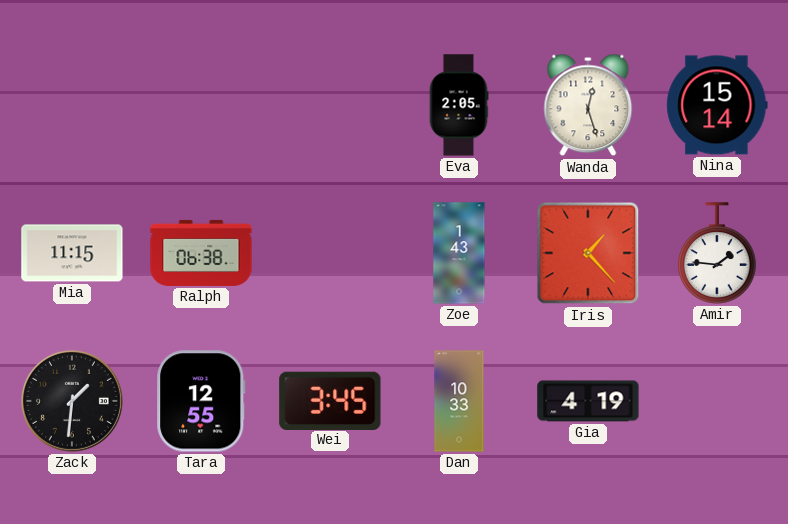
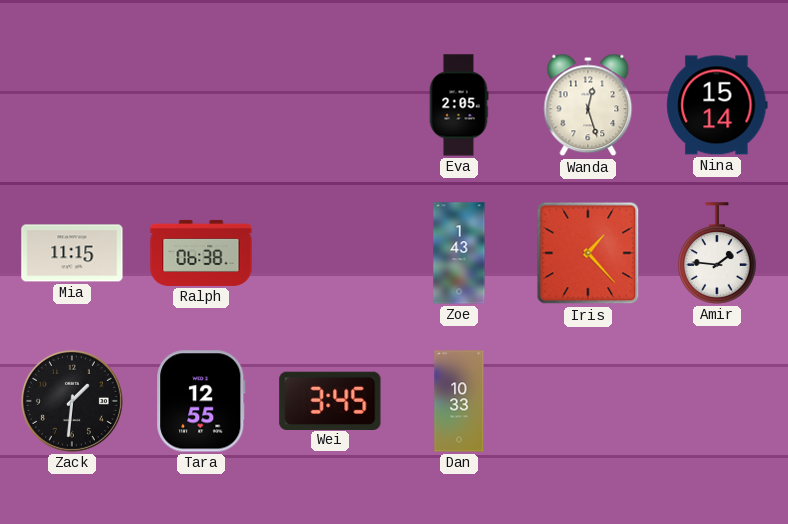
Gia: 4:19 -> none
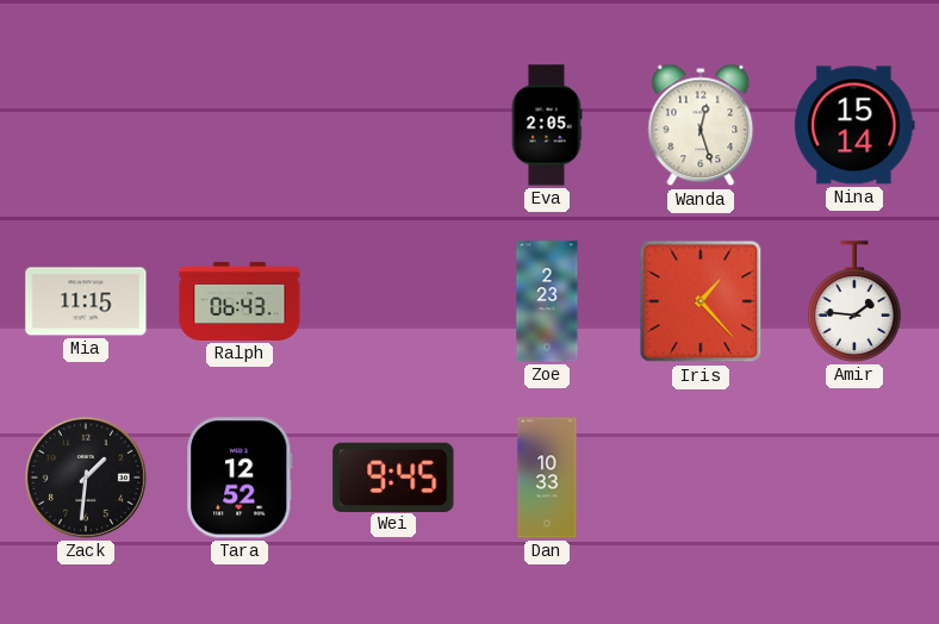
Ralph: 06:38 -> 06:43
Zoe: 1:43 -> 2:23
Tara: 12:55 -> 12:52
Wei: 3:45 -> 9:45
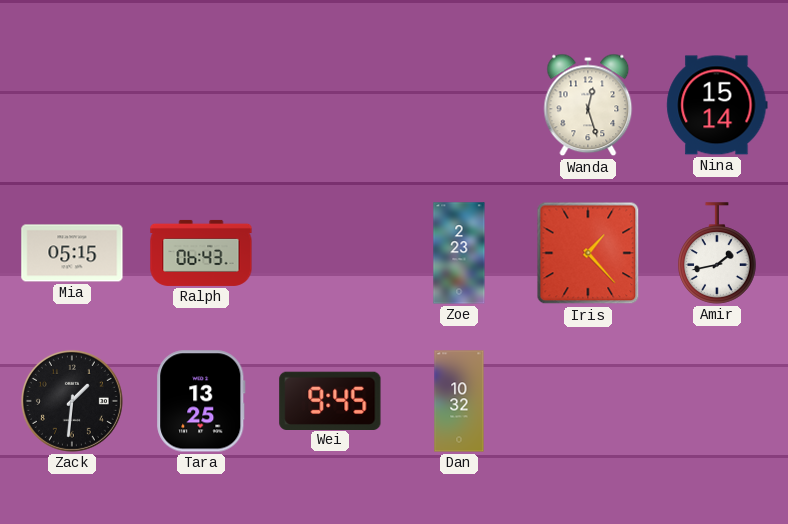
Eva: 2:05 -> none
Mia: 11:15 -> 05:15
Amir: 1:46 -> 1:43
Tara: 12:52 -> 13:25
Dan: 10:33 -> 10:32
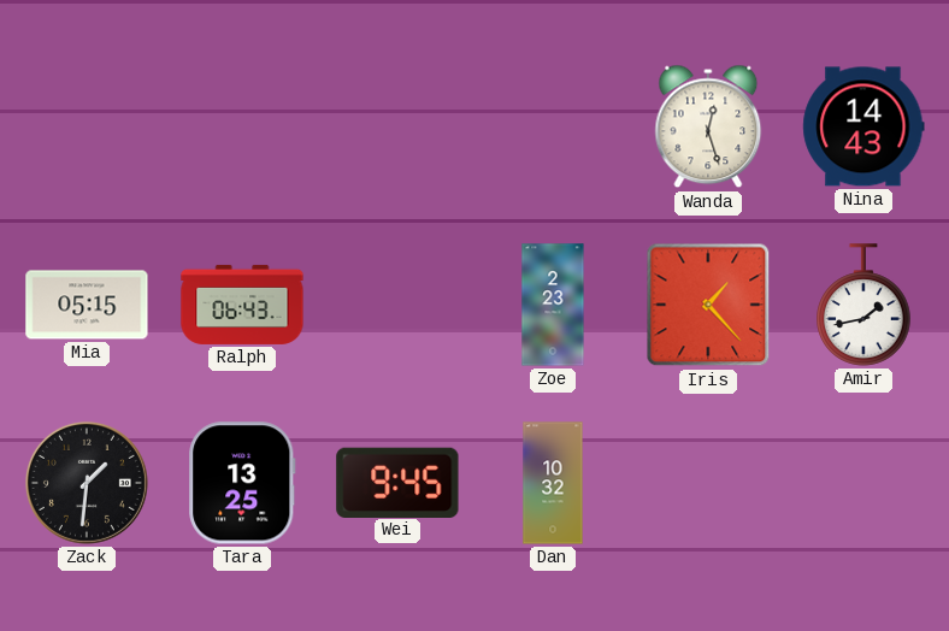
Nina: 15:14 -> 14:43
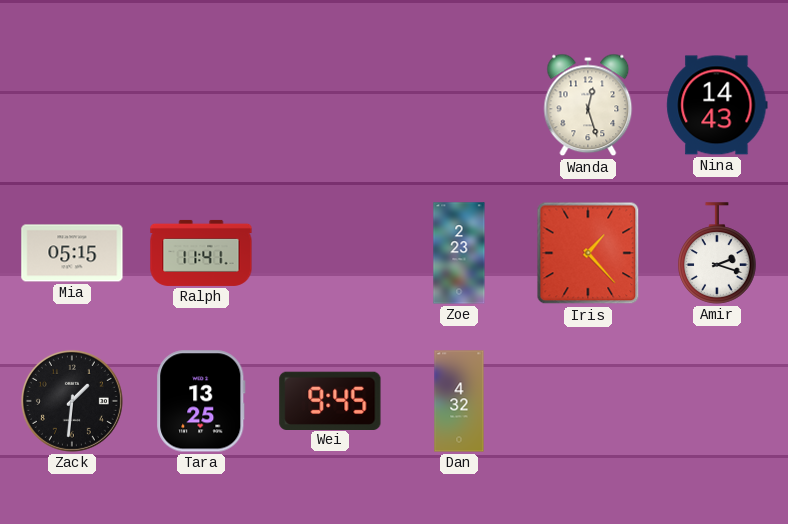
Ralph: 06:43 -> 11:41
Amir: 1:43 -> 2:18
Dan: 10:32 -> 4:32
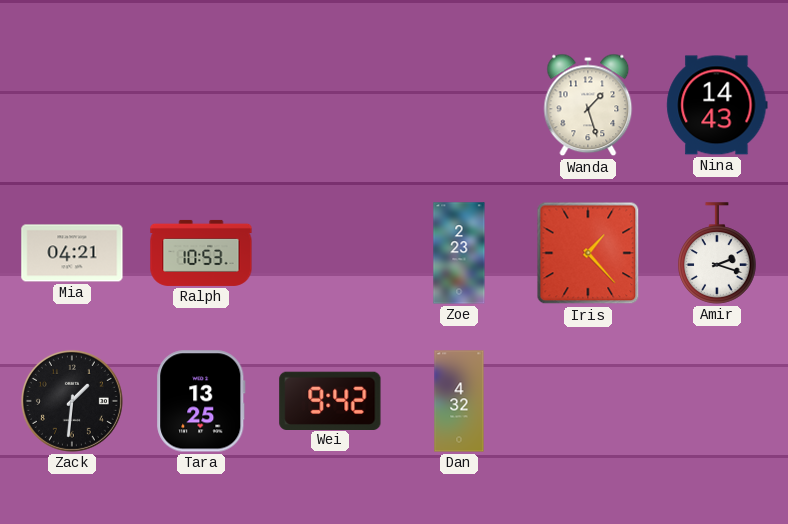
Wanda: 12:27 -> 1:27
Mia: 05:15 -> 04:21
Ralph: 11:41 -> 10:53
Wei: 9:45 -> 9:42
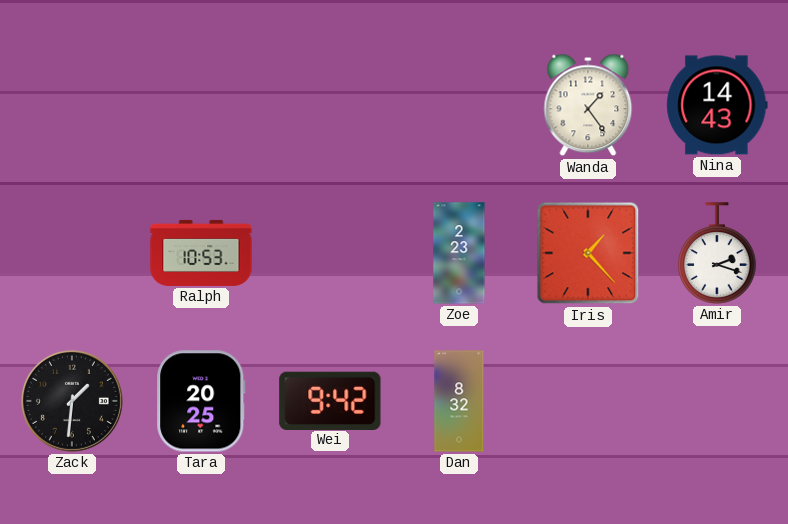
Wanda: 1:27 -> 1:24
Mia: 04:21 -> none
Tara: 13:25 -> 20:25
Dan: 4:32 -> 8:32
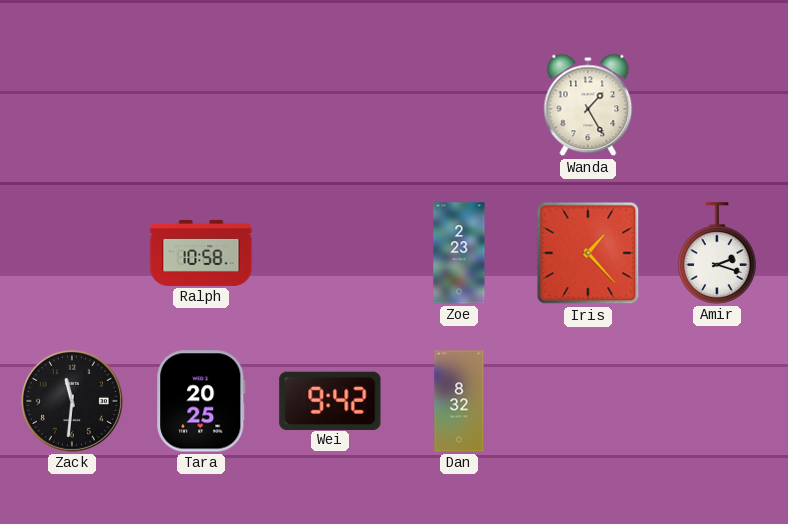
Wanda: 1:24 -> 1:25
Nina: 14:43 -> none
Ralph: 10:53 -> 10:58
Zack: 1:31 -> 11:31
